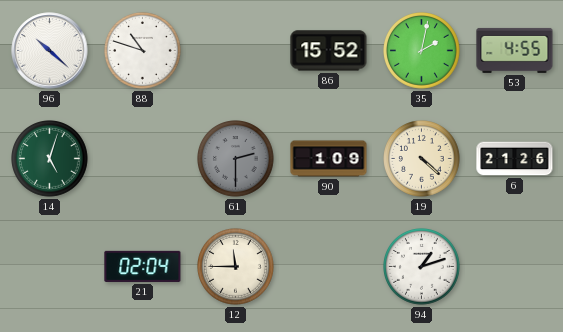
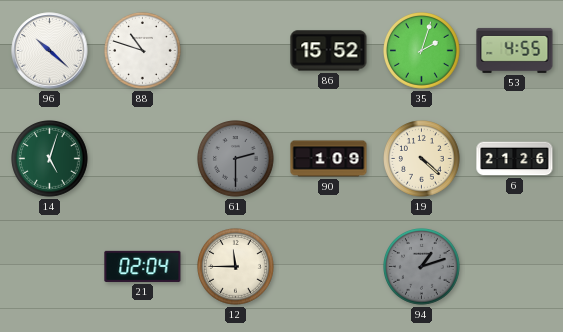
35: 2:02 -> 2:03
94 dial: white -> grey
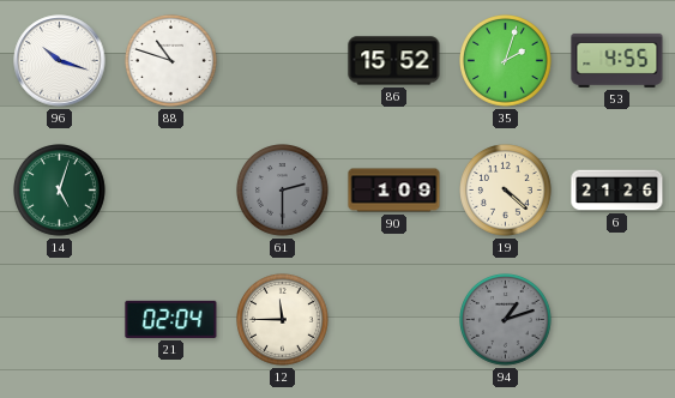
96: 10:22 -> 10:18
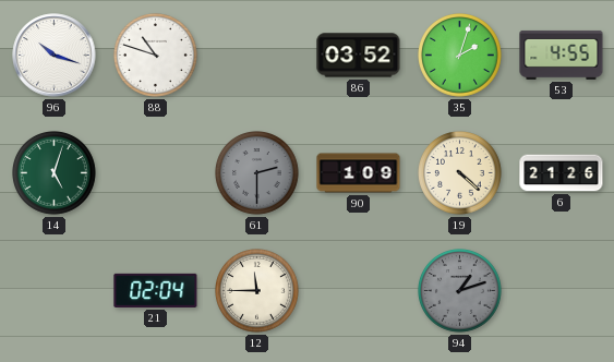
86: 15:52 -> 03:52
